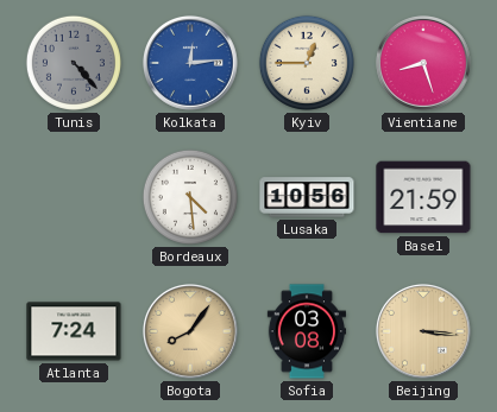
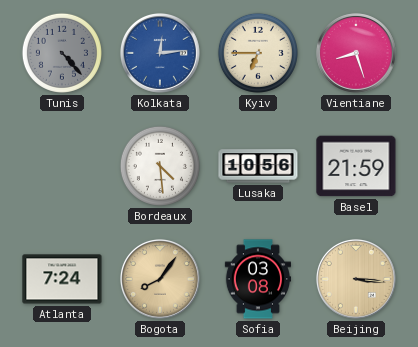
Kyiv: 12:45 -> 6:45
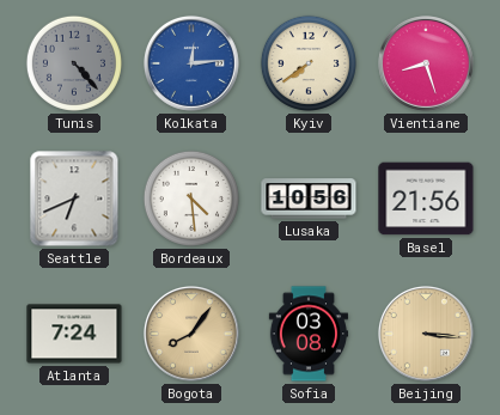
Kyiv: 6:45 -> 7:39
Seattle: none -> 6:41
Basel: 21:59 -> 21:56
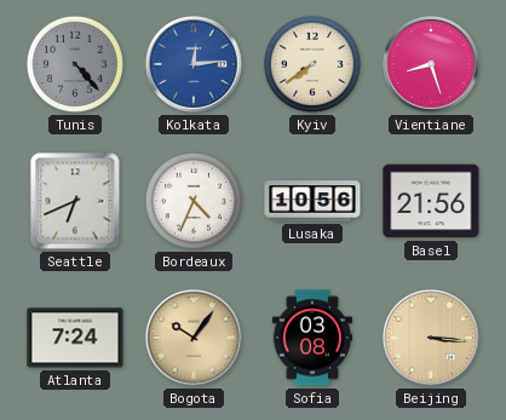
Bordeaux: 4:29 -> 4:34
Bogota: 8:06 -> 10:06
